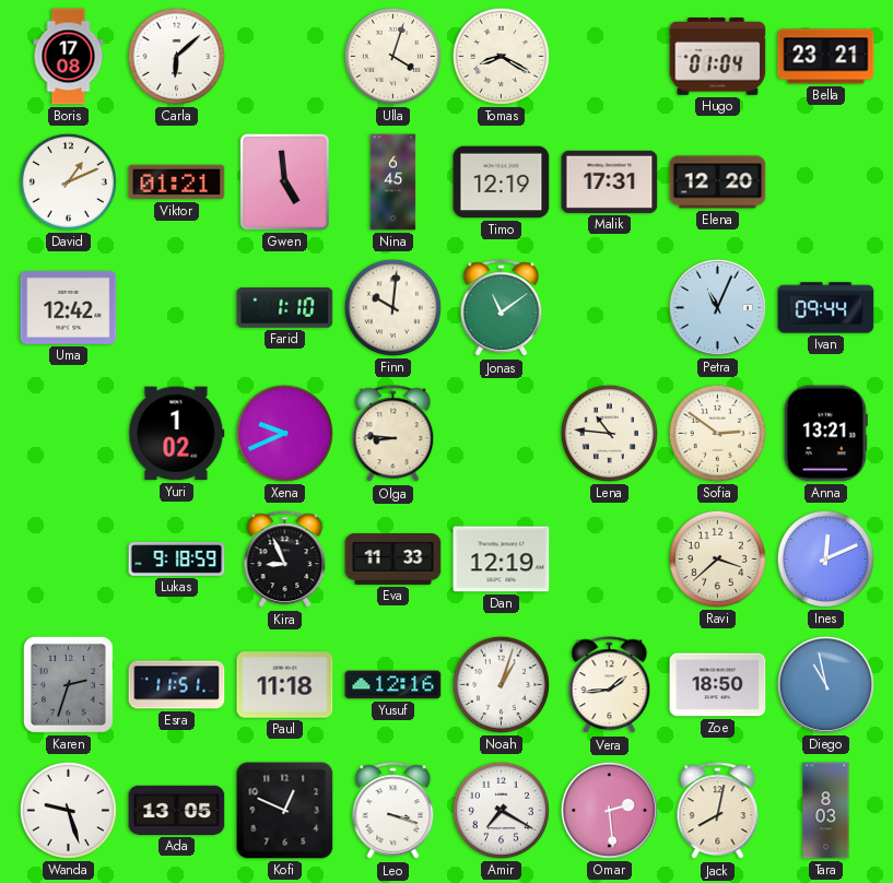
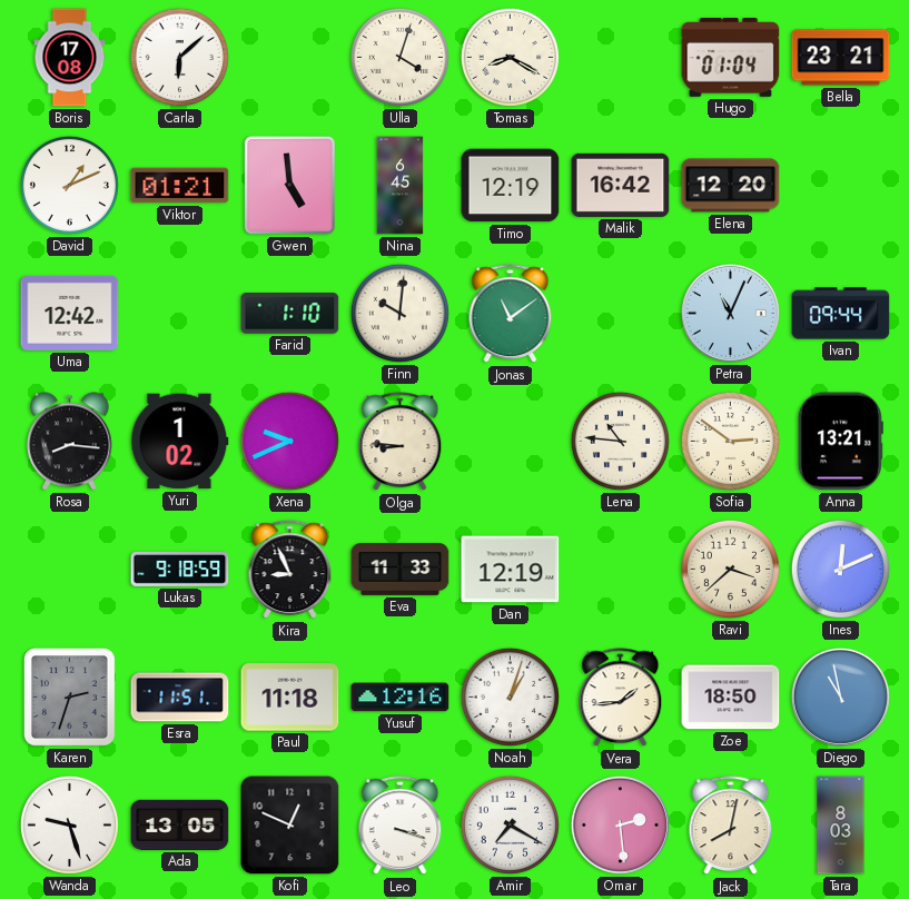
Malik: 17:31 -> 16:42
Rosa: none -> 8:16
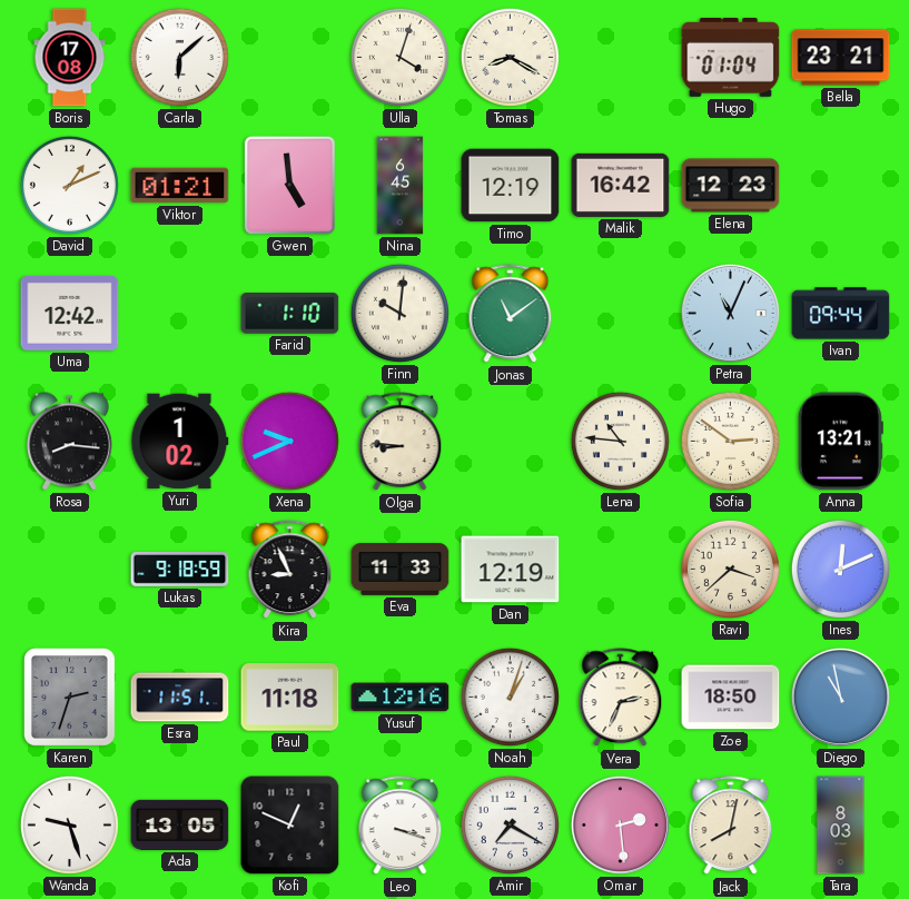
Elena: 12:20 -> 12:23
Vera: 1:44 -> 2:34
